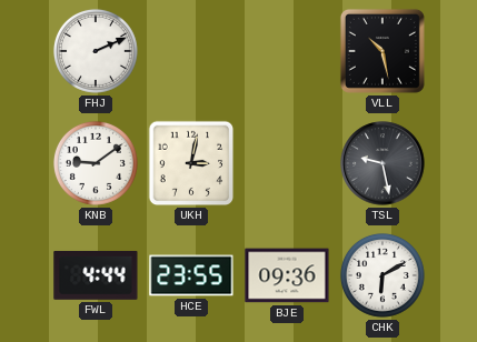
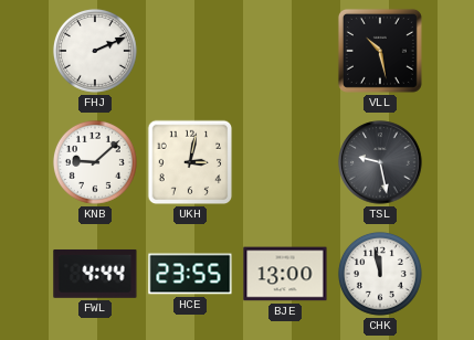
KNB: 9:09 -> 9:08
BJE: 09:36 -> 13:00
CHK: 6:10 -> 11:58
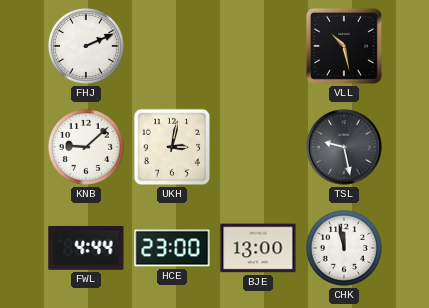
HCE: 23:55 -> 23:00
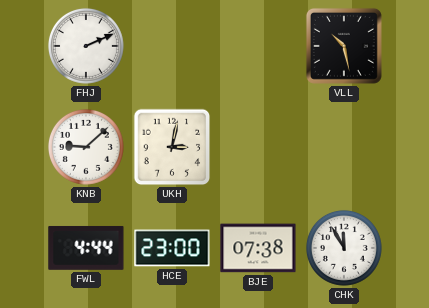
TSL: 9:28 -> none
BJE: 13:00 -> 07:38
CHK: 11:58 -> 11:55
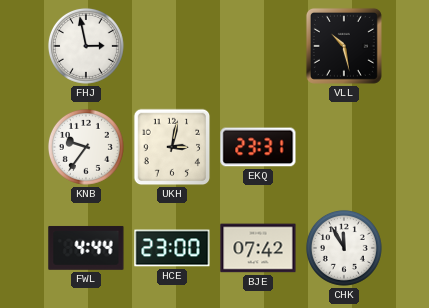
FHJ: 2:11 -> 2:58
KNB: 9:08 -> 9:36
EKQ: none -> 23:31
BJE: 07:38 -> 07:42
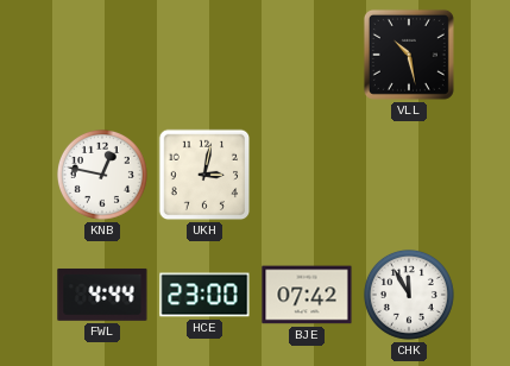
FHJ: 2:58 -> none
KNB: 9:36 -> 12:47
EKQ: 23:31 -> none
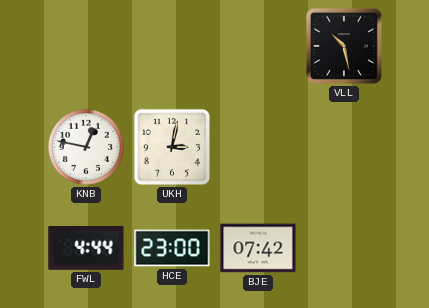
CHK: 11:55 -> none
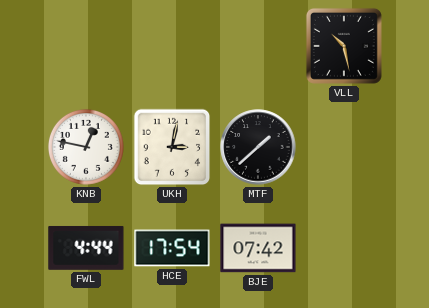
MTF: none -> 1:38
HCE: 23:00 -> 17:54
